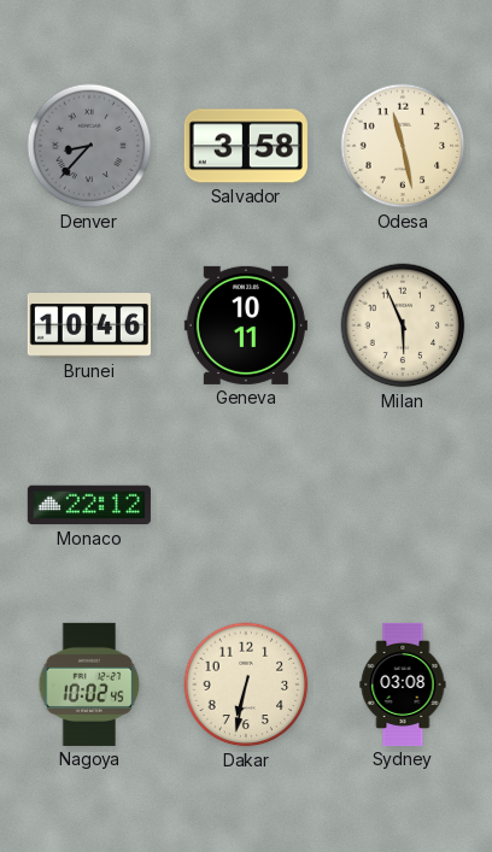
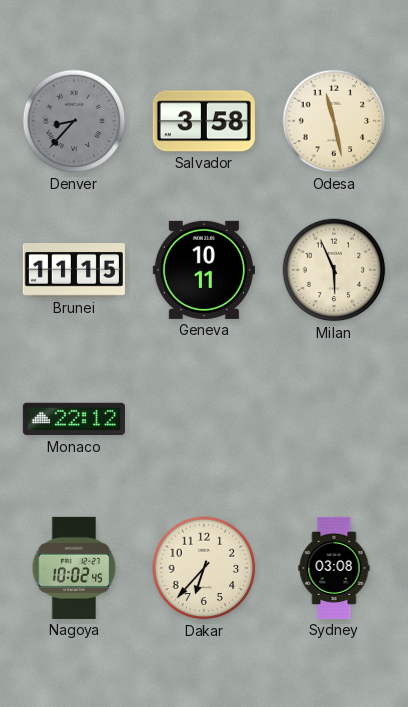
Brunei: 10:46 -> 11:15
Dakar: 6:32 -> 6:37
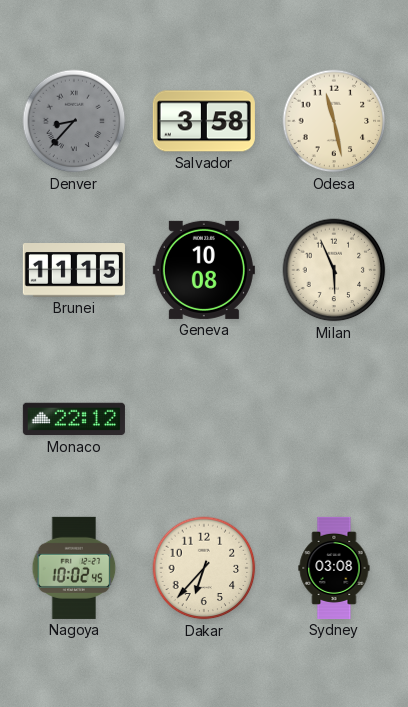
Geneva: 10:11 -> 10:08
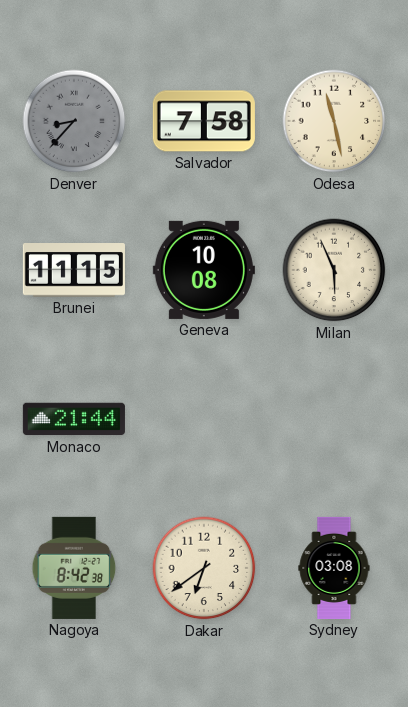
Salvador: 3:58 -> 7:58
Monaco: 22:12 -> 21:44
Nagoya: 10:02 -> 8:42
Dakar: 6:37 -> 6:39
